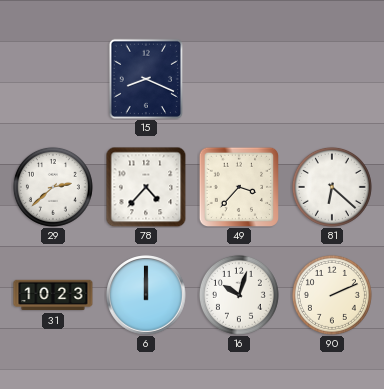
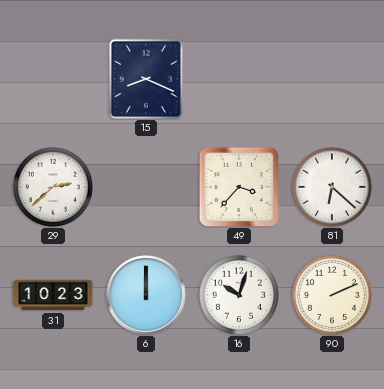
78: 4:37 -> none
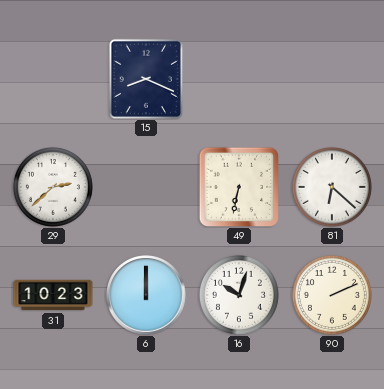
49: 3:37 -> 6:32
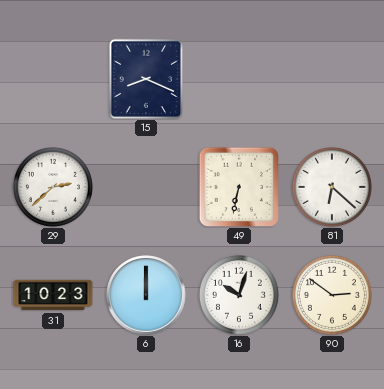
90: 2:11 -> 2:51
